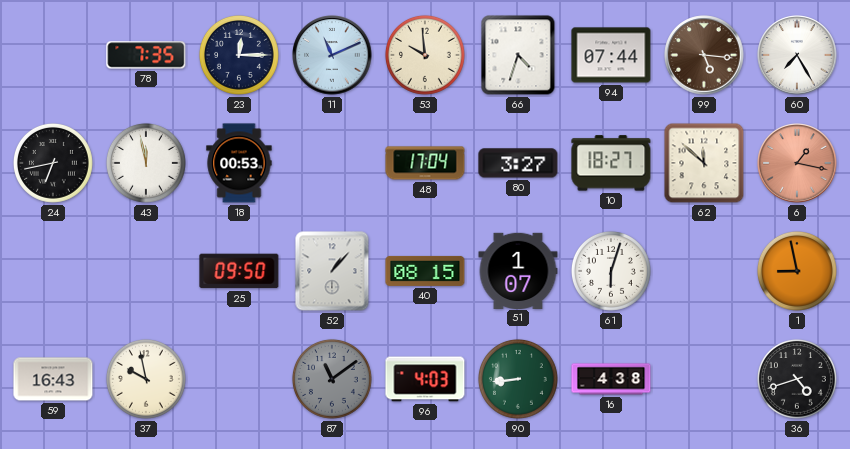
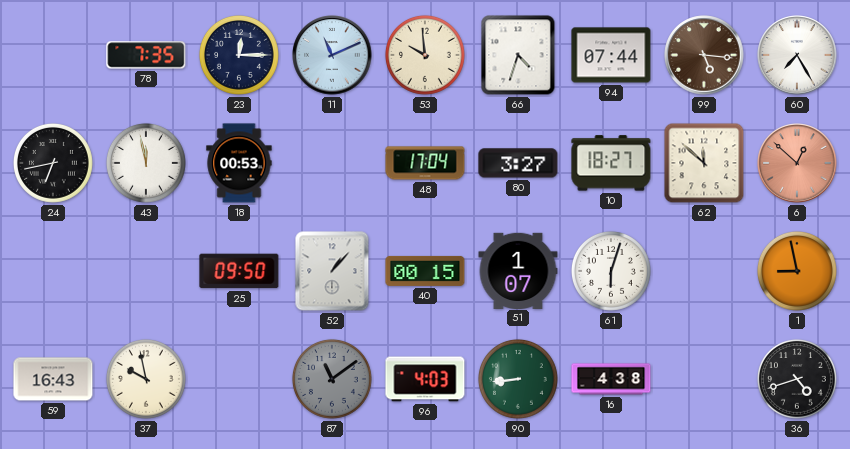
6: 1:17 -> 12:52
40: 08:15 -> 00:15
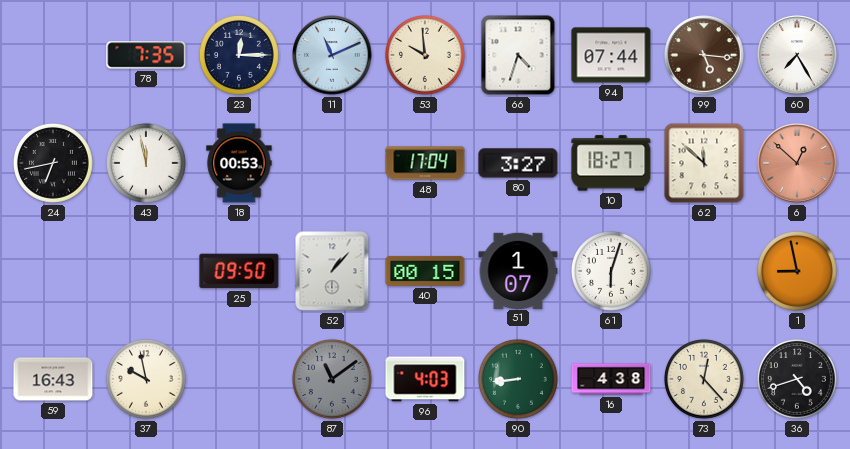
73: none -> 12:23
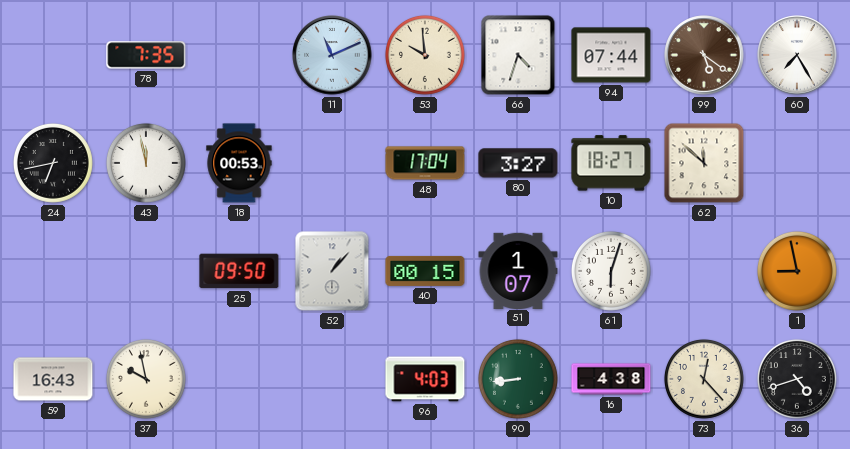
23: 12:15 -> none
99: 5:16 -> 5:21
6: 12:52 -> none
87: 11:09 -> none
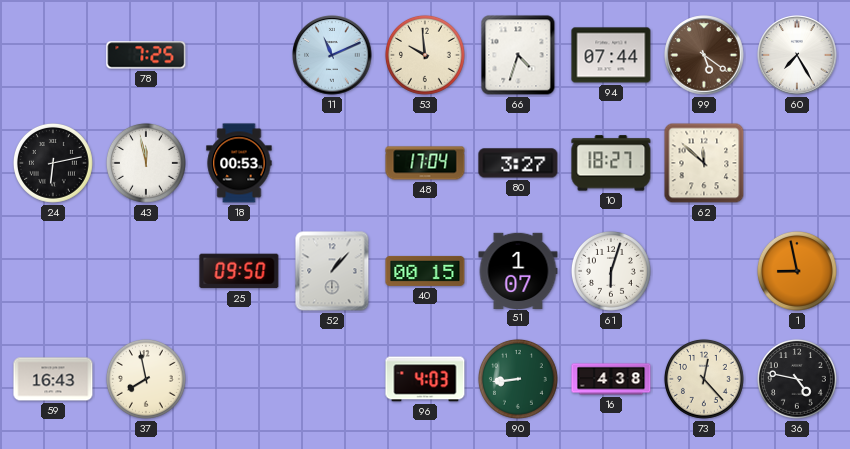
78: 7:35 -> 7:25
24: 6:43 -> 6:13
37: 9:58 -> 7:58
36: 4:42 -> 4:47
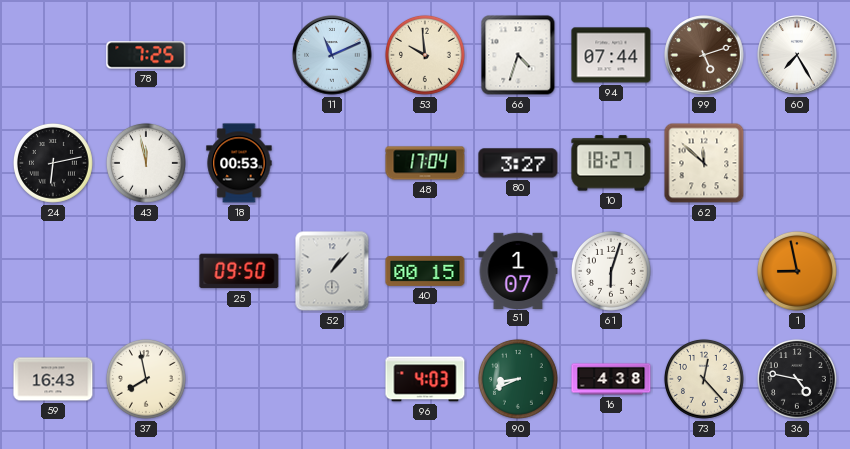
99: 5:21 -> 5:12
90: 8:44 -> 8:41
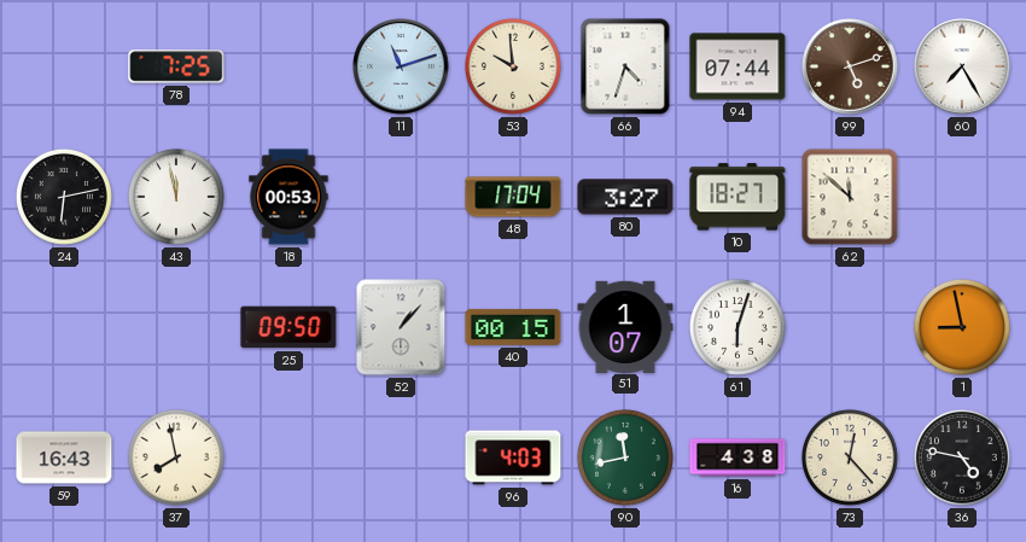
11: 11:11 -> 11:12
90: 8:41 -> 11:43
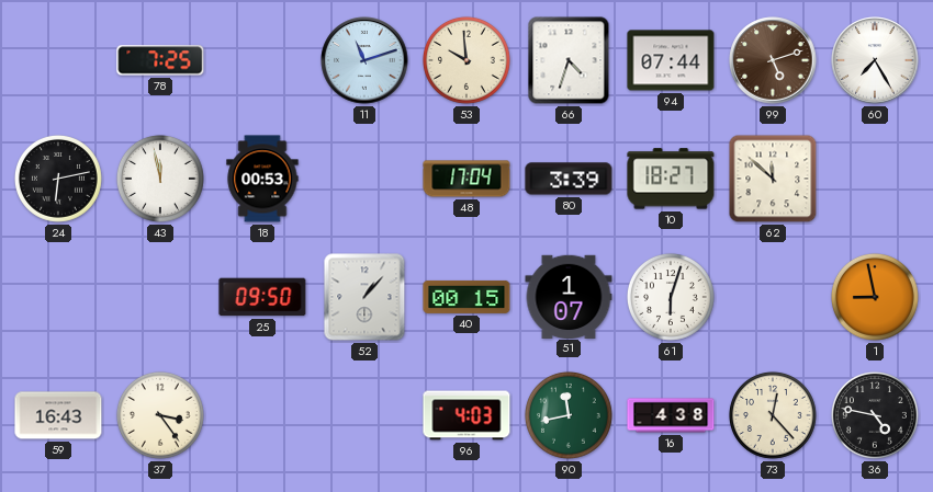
80: 3:27 -> 3:39
37: 7:58 -> 3:24
